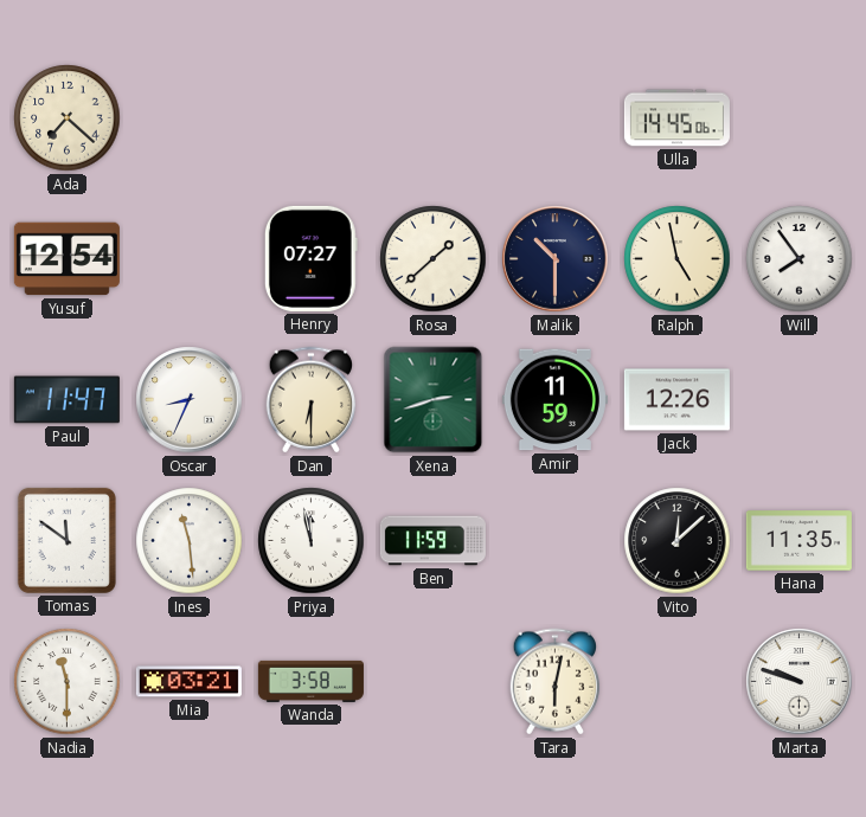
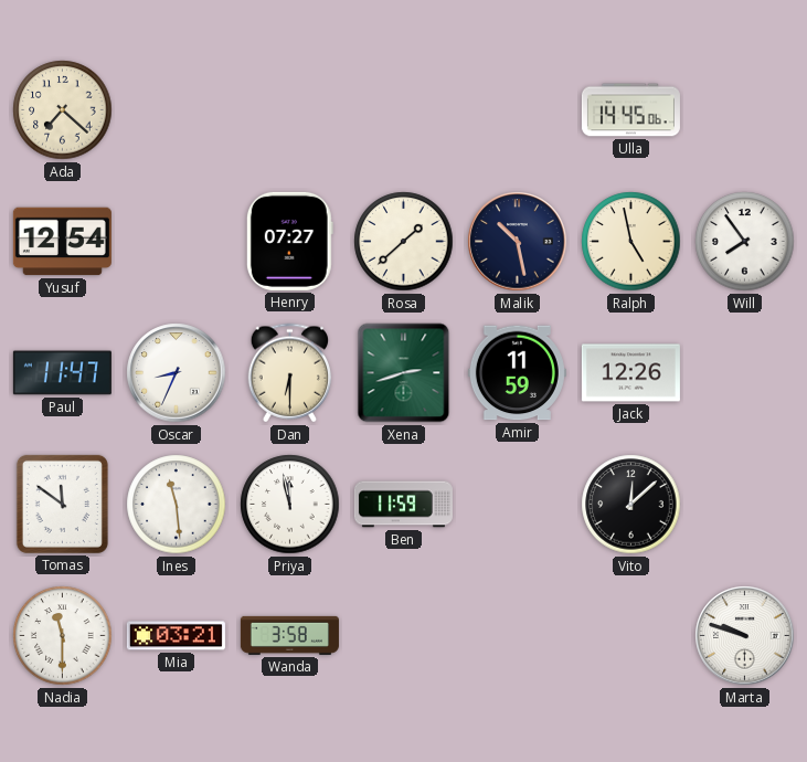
Malik: 10:30 -> 10:28
Hana: 11:35 -> none
Tara: 6:02 -> none
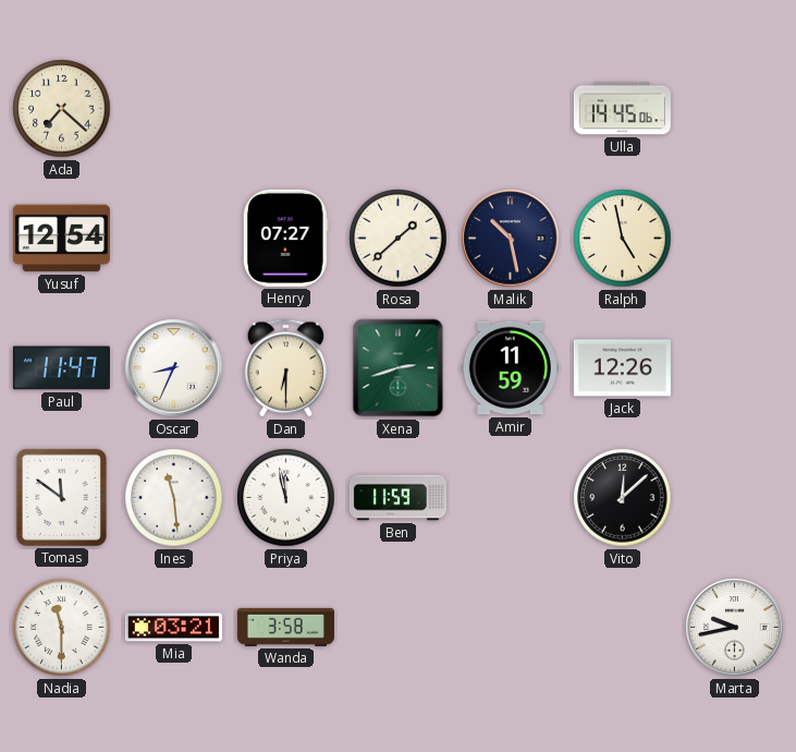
Will: 7:54 -> none
Marta: 9:48 -> 9:43
